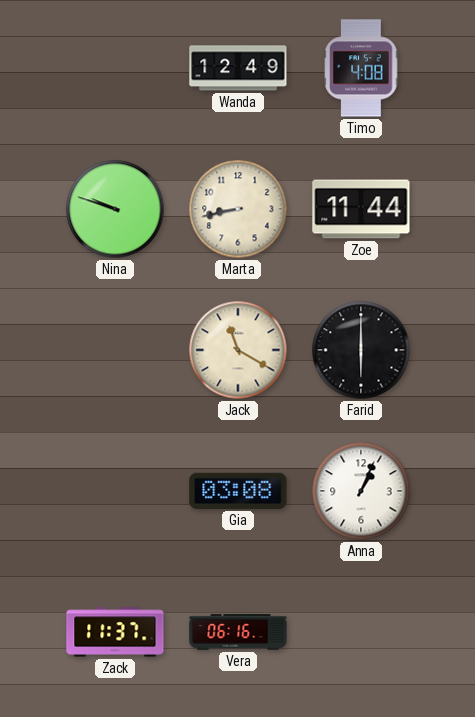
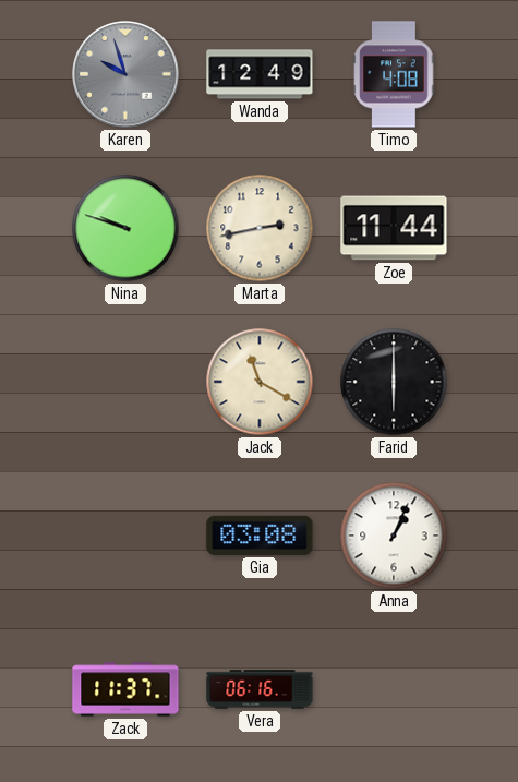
Karen: none -> 9:57
Marta: 8:43 -> 2:43
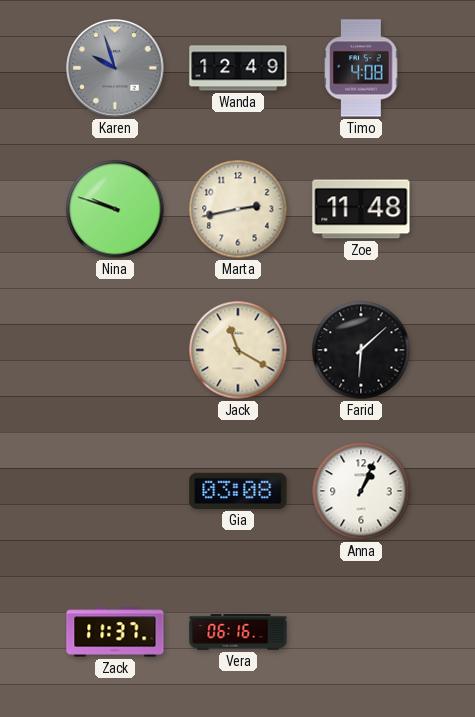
Zoe: 11:44 -> 11:48
Farid: 6:00 -> 6:08
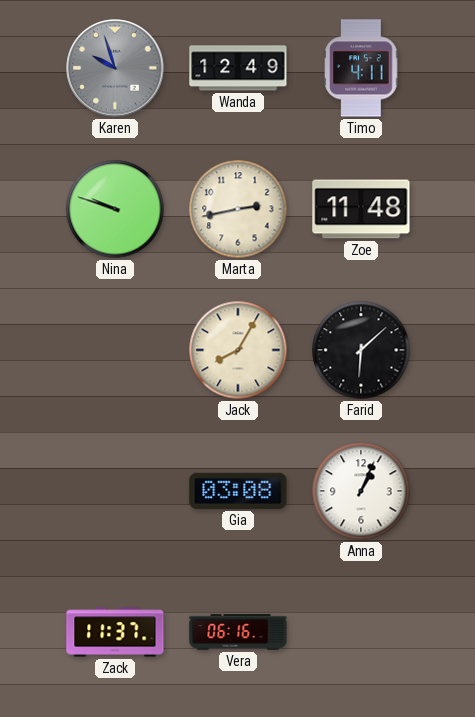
Timo: 4:08 -> 4:11
Jack: 11:20 -> 8:05
